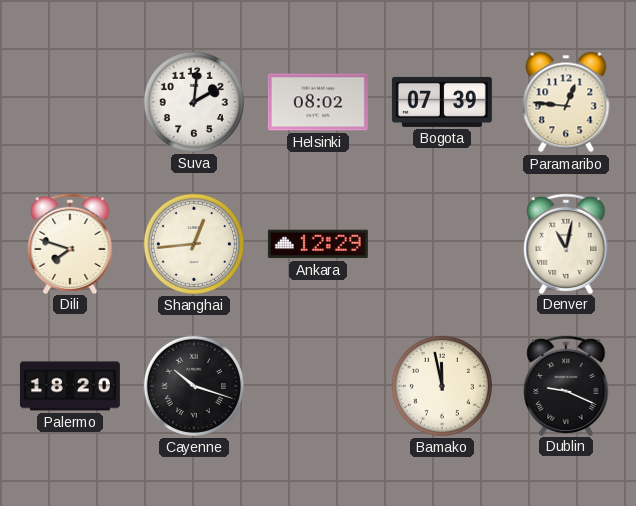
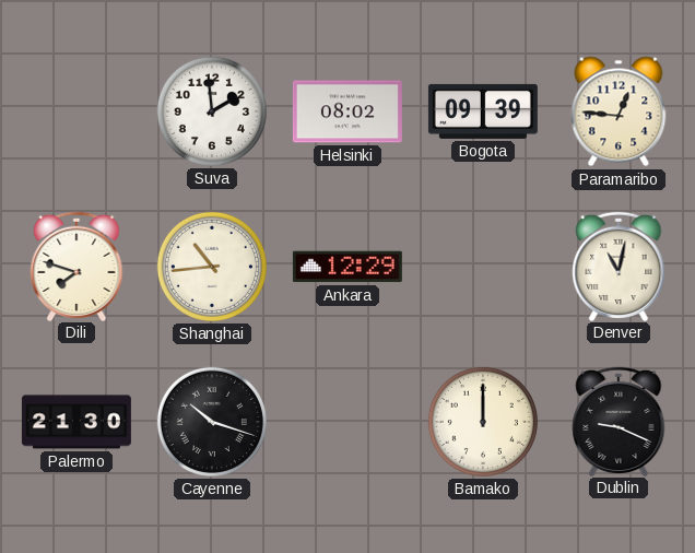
Suva: 2:01 -> 1:59
Bogota: 07:39 -> 09:39
Shanghai: 12:44 -> 10:44
Palermo: 18:20 -> 21:30
Bamako: 11:58 -> 12:00
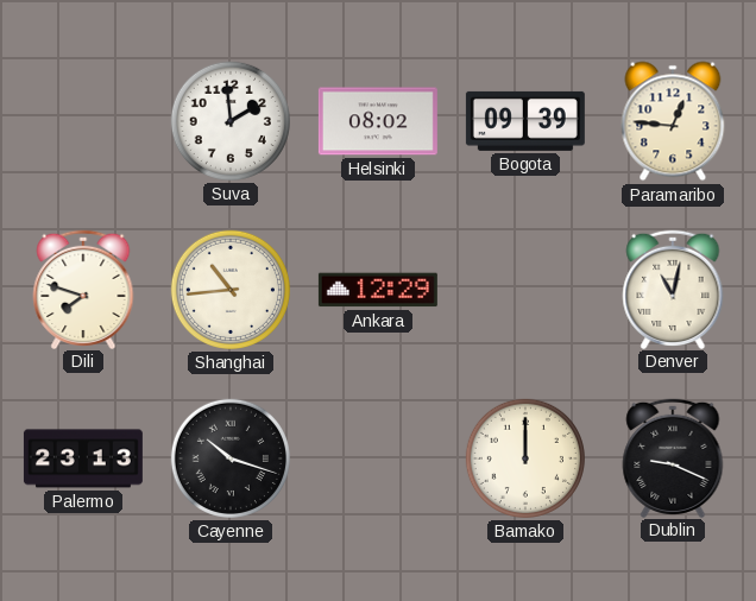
Palermo: 21:30 -> 23:13
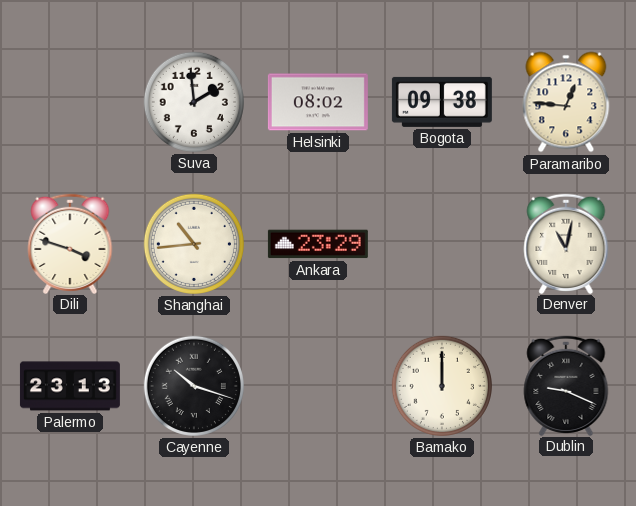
Bogota: 09:39 -> 09:38
Dili: 7:48 -> 3:48
Ankara: 12:29 -> 23:29
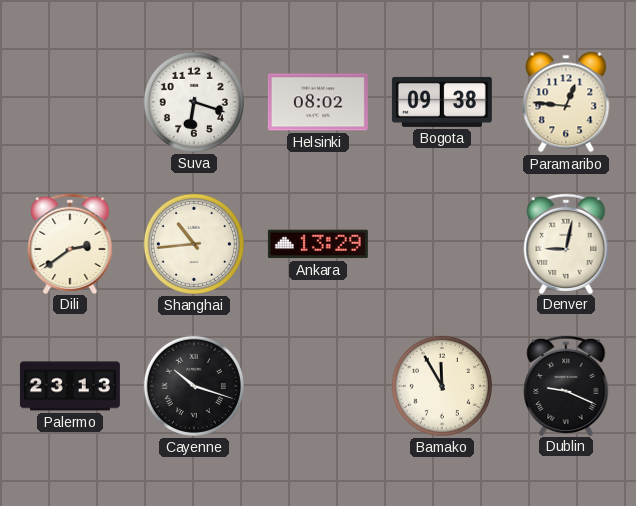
Suva: 1:59 -> 6:18
Dili: 3:48 -> 2:39
Ankara: 23:29 -> 13:29
Denver: 11:02 -> 9:02
Bamako: 12:00 -> 11:55
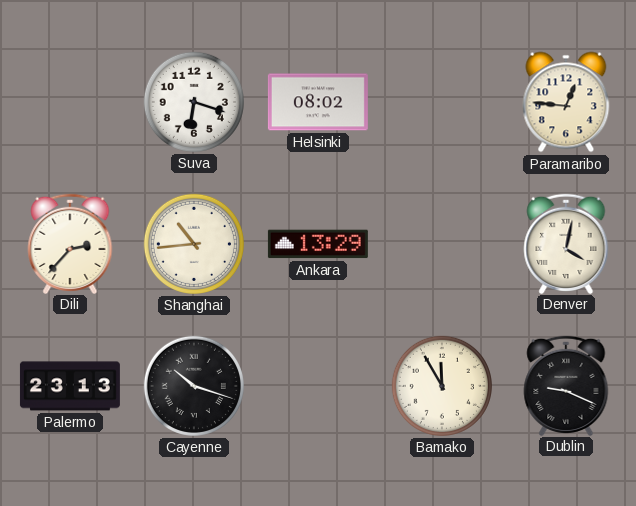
Bogota: 09:38 -> none
Dili: 2:39 -> 2:37
Denver: 9:02 -> 4:02
